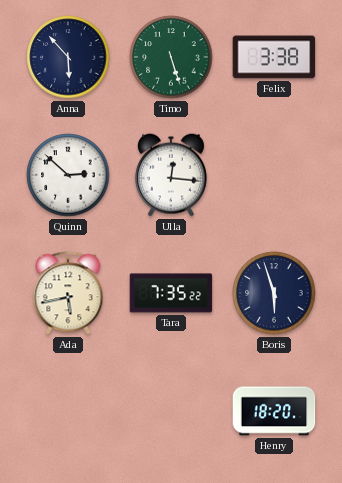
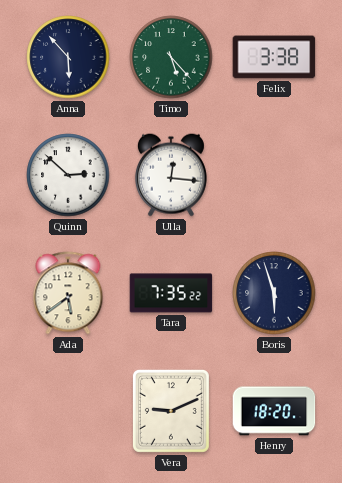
Timo: 5:27 -> 5:23
Ada: 5:43 -> 5:39
Vera: none -> 9:11
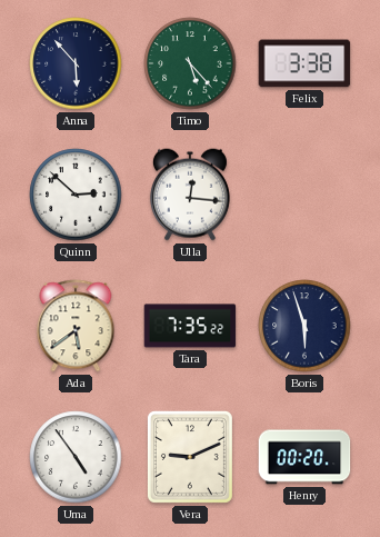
Uma: none -> 4:54
Henry: 18:20 -> 00:20
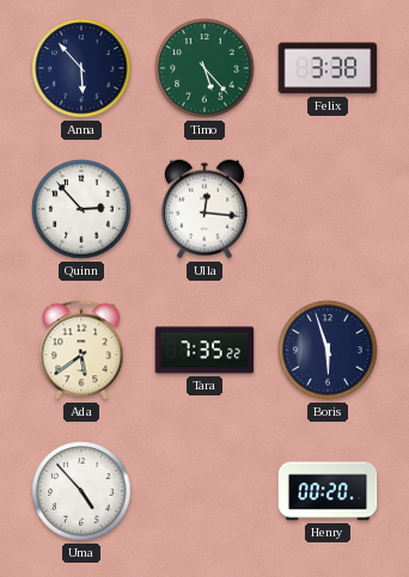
Quinn: 2:52 -> 2:53
Uma: 4:54 -> 4:53
Vera: 9:11 -> none
